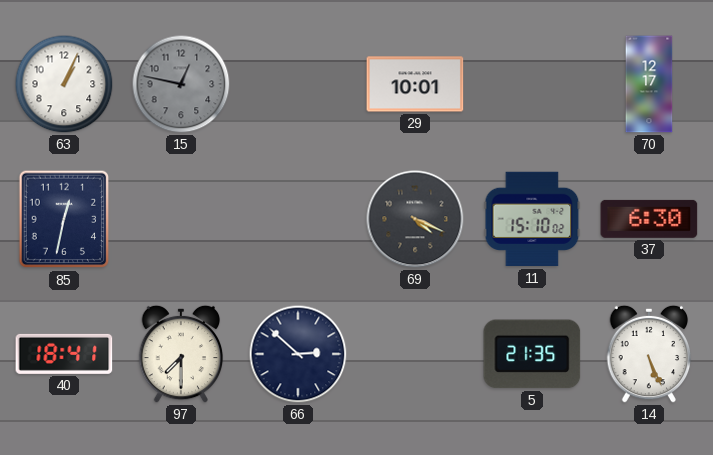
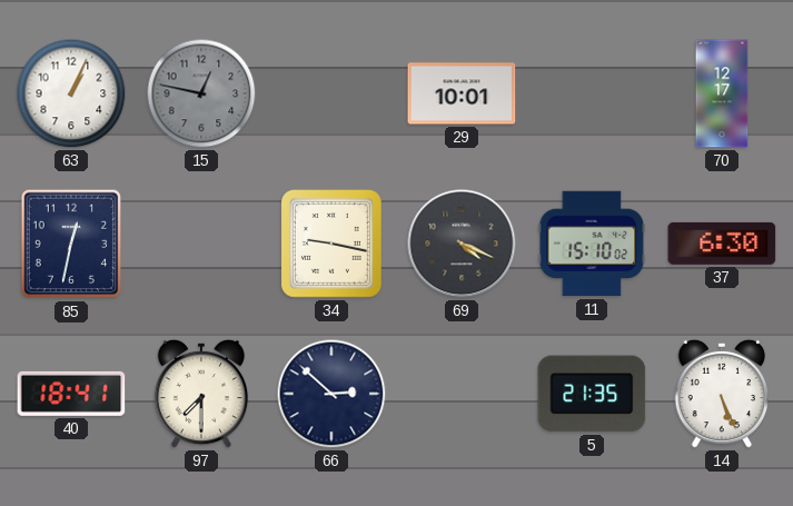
34: none -> 9:17
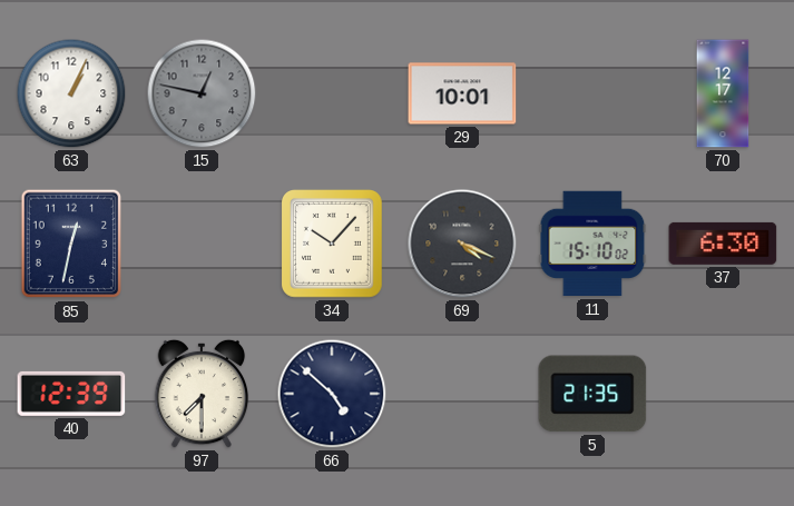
34: 9:17 -> 10:07
40: 18:41 -> 12:39
66: 2:52 -> 4:52
14: 5:26 -> none
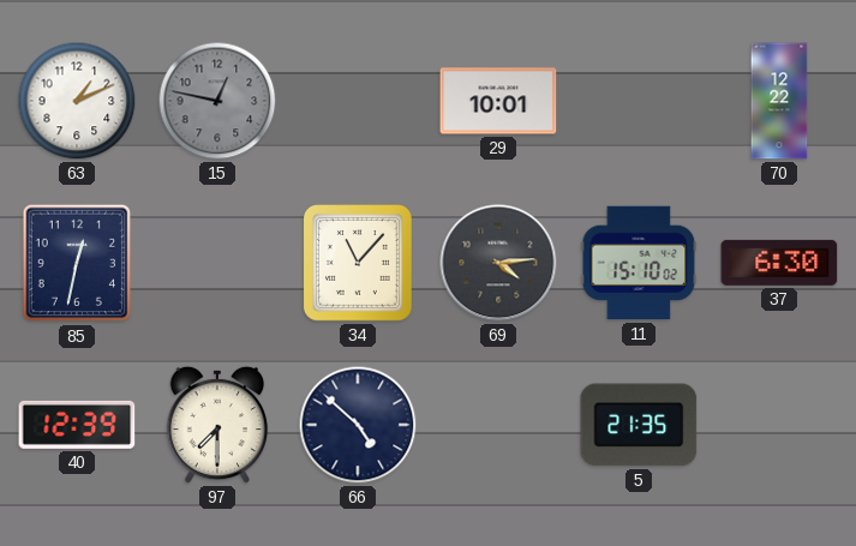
63: 1:04 -> 1:11
70: 12:17 -> 12:22
34: 10:07 -> 11:07
69: 4:19 -> 4:14
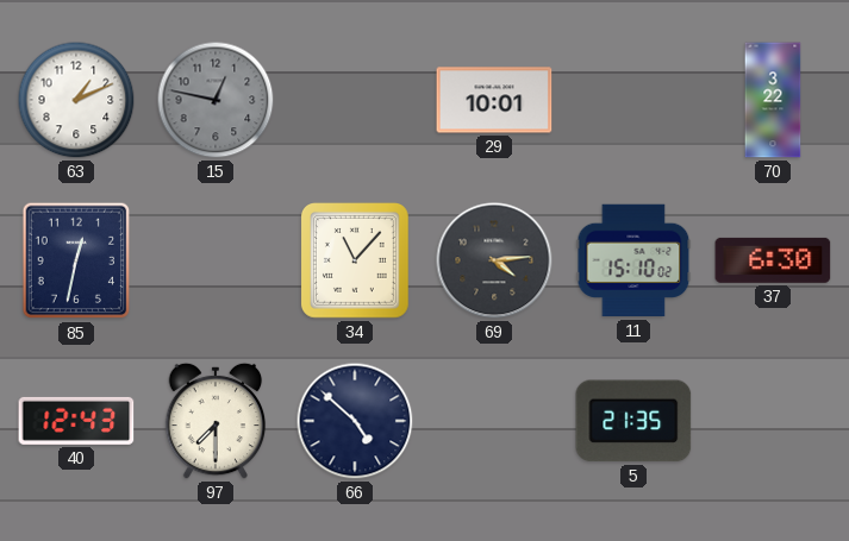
70: 12:22 -> 3:22
40: 12:39 -> 12:43
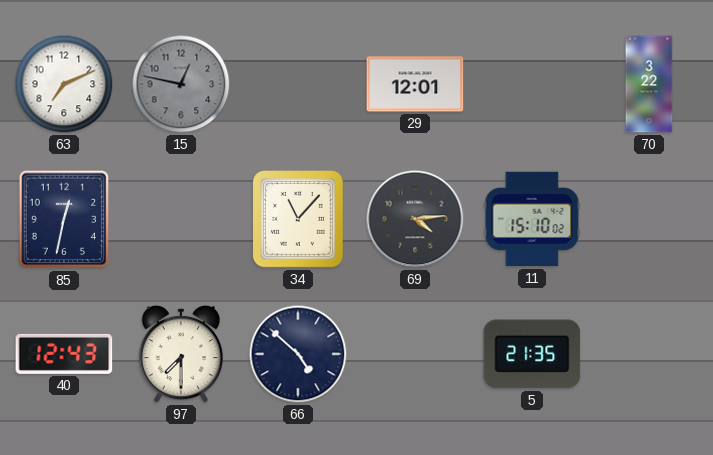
63: 1:11 -> 7:11
29: 10:01 -> 12:01
37: 6:30 -> none
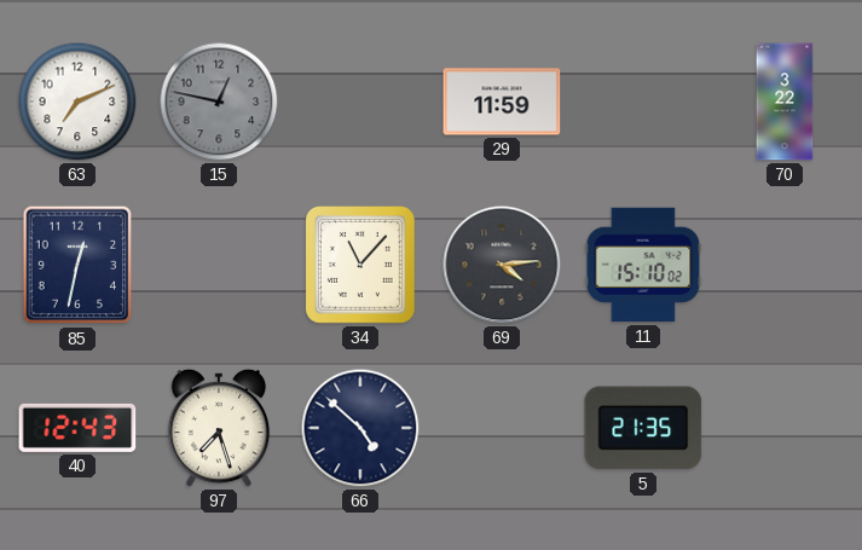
29: 12:01 -> 11:59
97: 7:30 -> 7:27
